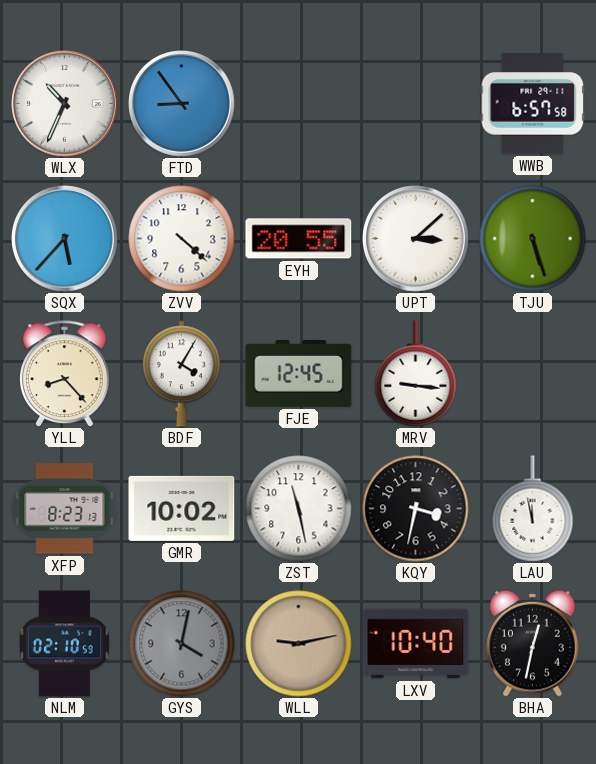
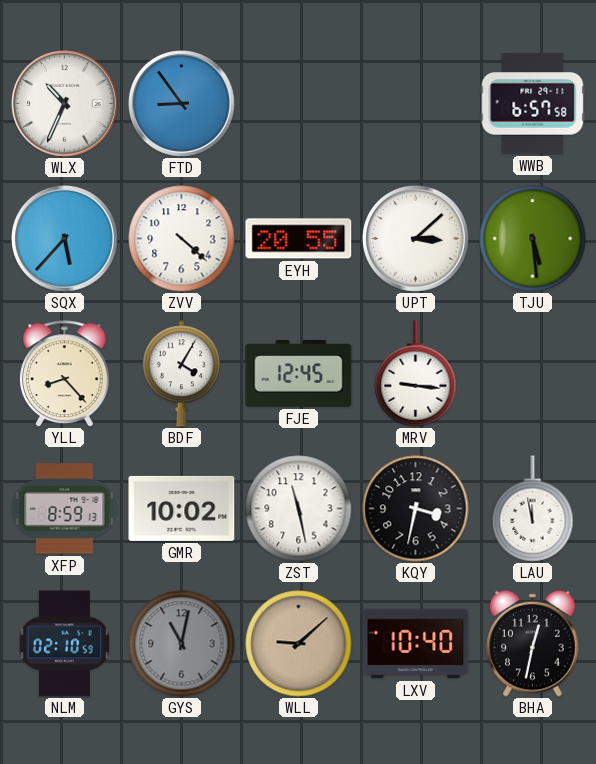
TJU: 5:27 -> 5:29
XFP: 8:23 -> 8:59
GYS: 4:02 -> 11:02
WLL: 9:13 -> 9:08
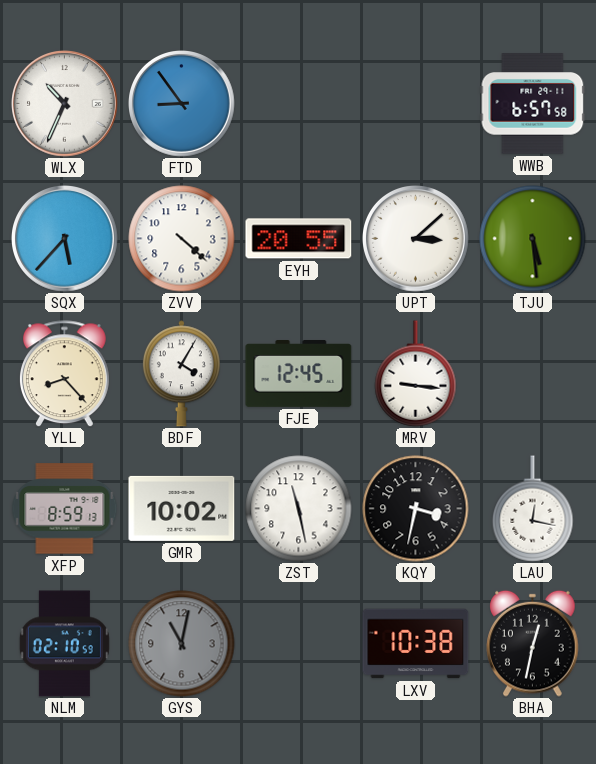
LAU: 11:58 -> 12:17
WLL: 9:08 -> none
LXV: 10:40 -> 10:38
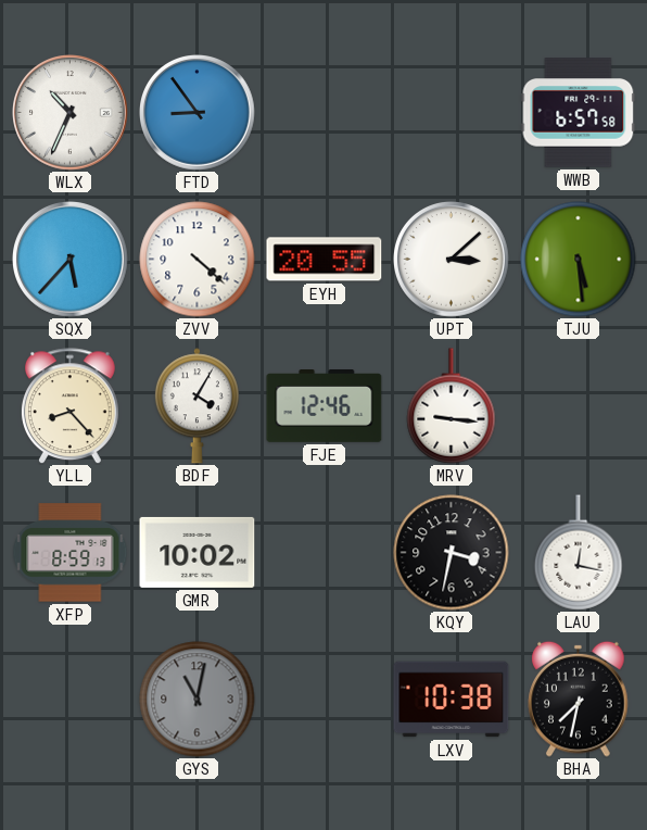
FJE: 12:45 -> 12:46
ZST: 11:28 -> none
NLM: 02:10 -> none
BHA: 12:32 -> 7:32
